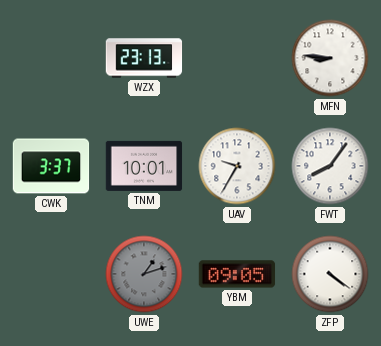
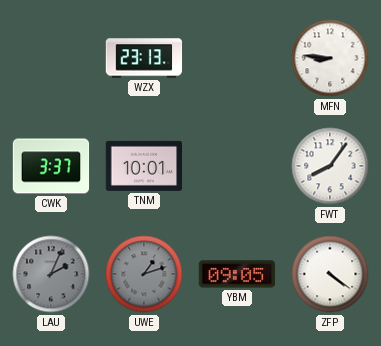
UAV: 9:35 -> none
LAU: none -> 2:04
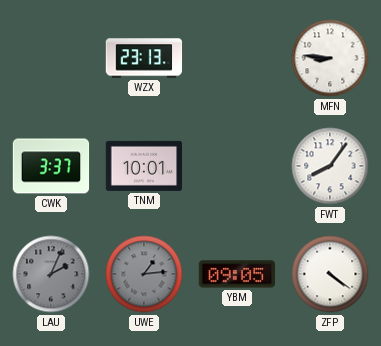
UWE: 1:12 -> 1:14
